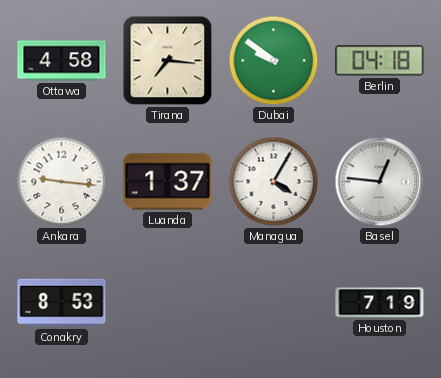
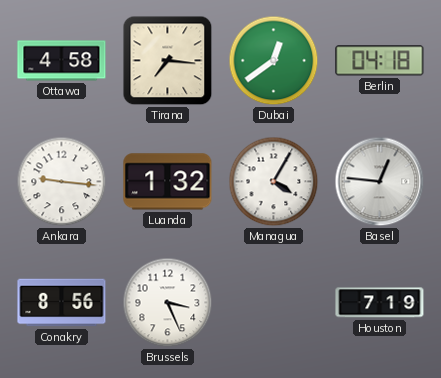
Dubai: 9:51 -> 12:39
Luanda: 1:37 -> 1:32
Conakry: 8:53 -> 8:56
Brussels: none -> 3:26
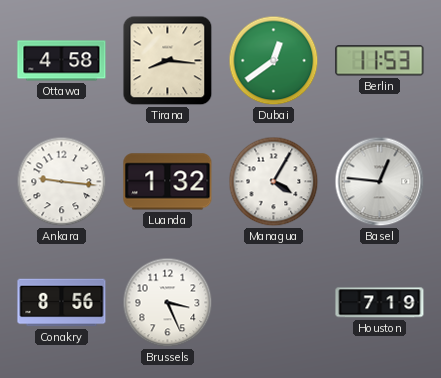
Tirana: 7:16 -> 8:16
Berlin: 04:18 -> 11:53
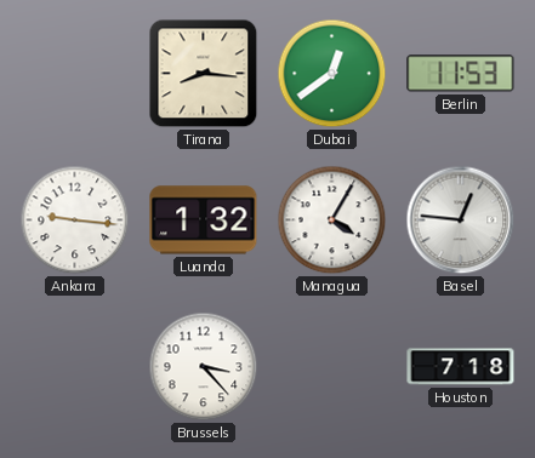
Ottawa: 4:58 -> none
Conakry: 8:56 -> none
Brussels: 3:26 -> 3:23
Houston: 7:19 -> 7:18
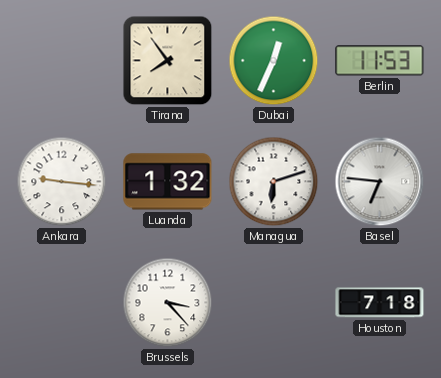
Tirana: 8:16 -> 7:54
Dubai: 12:39 -> 12:34
Managua: 4:05 -> 6:12
Basel: 12:46 -> 6:46
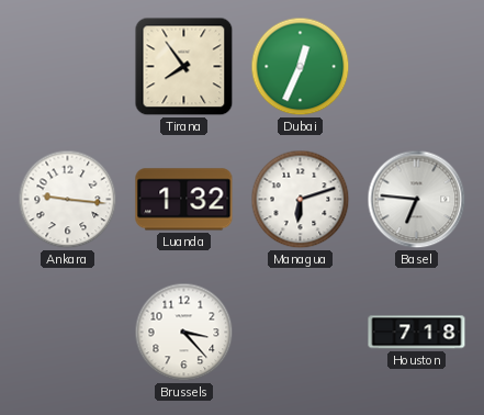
Berlin: 11:53 -> none
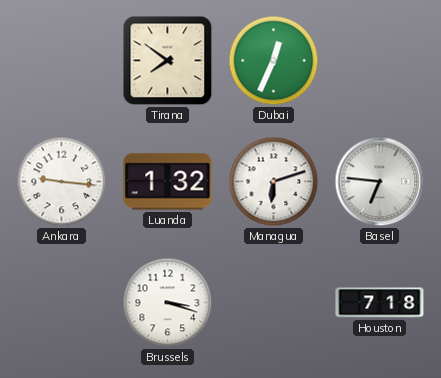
Tirana: 7:54 -> 7:51
Brussels: 3:23 -> 3:18
